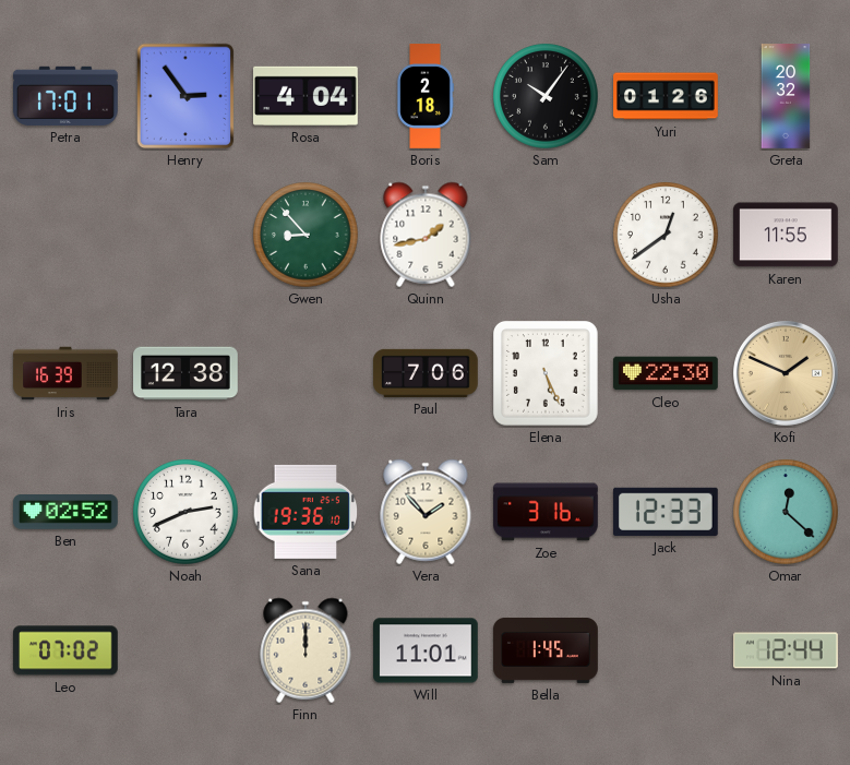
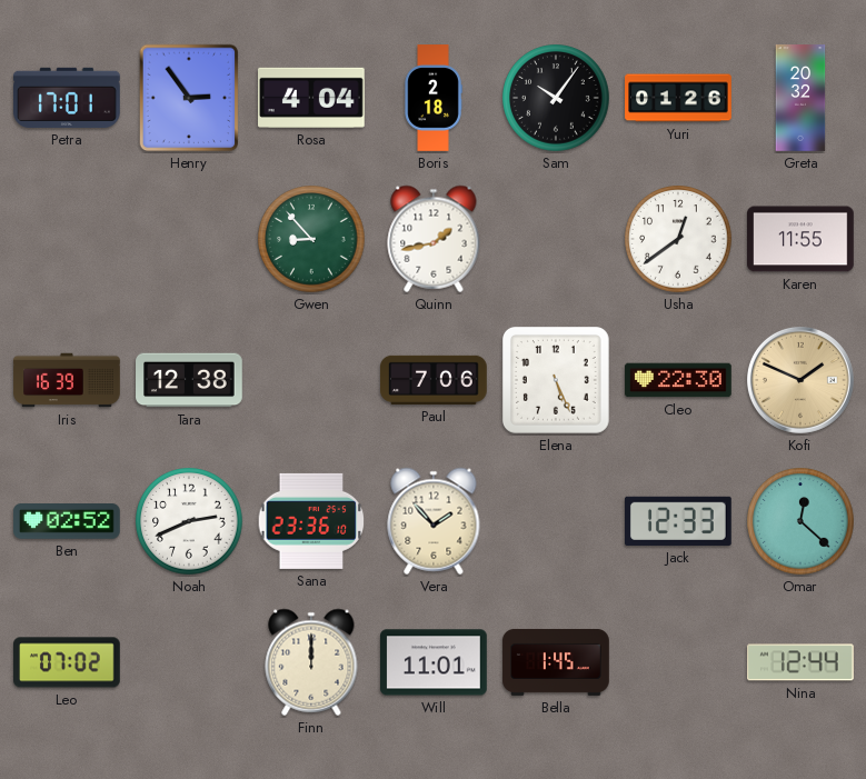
Sana: 19:36 -> 23:36
Zoe: 3:16 -> none
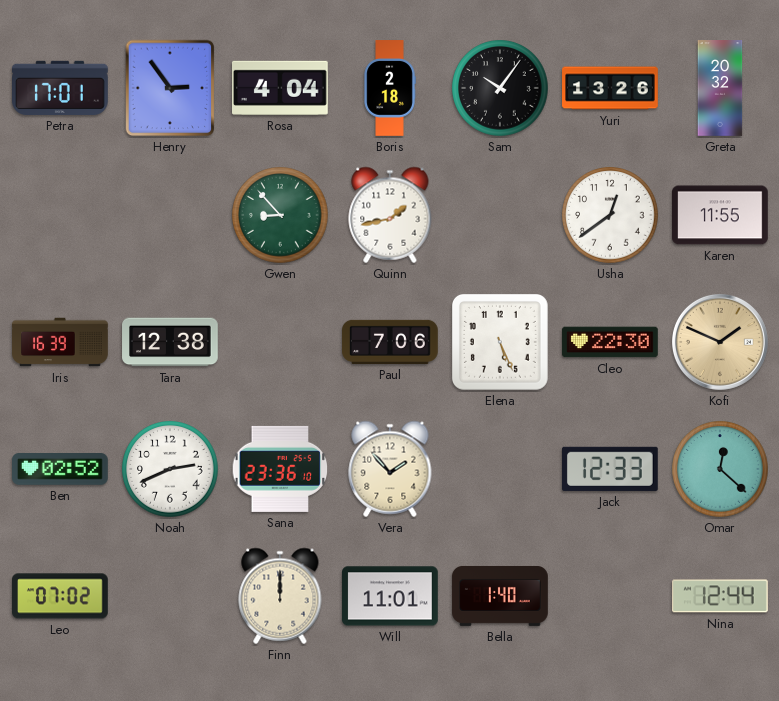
Yuri: 01:26 -> 13:26
Bella: 1:45 -> 1:40
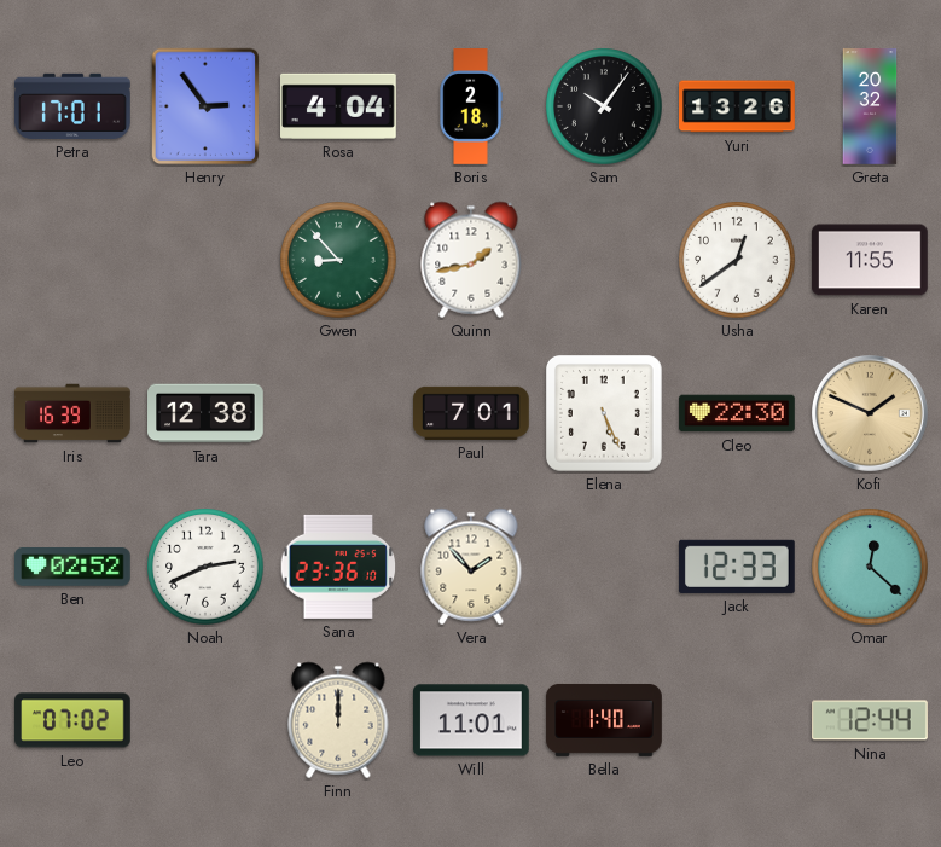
Paul: 7:06 -> 7:01
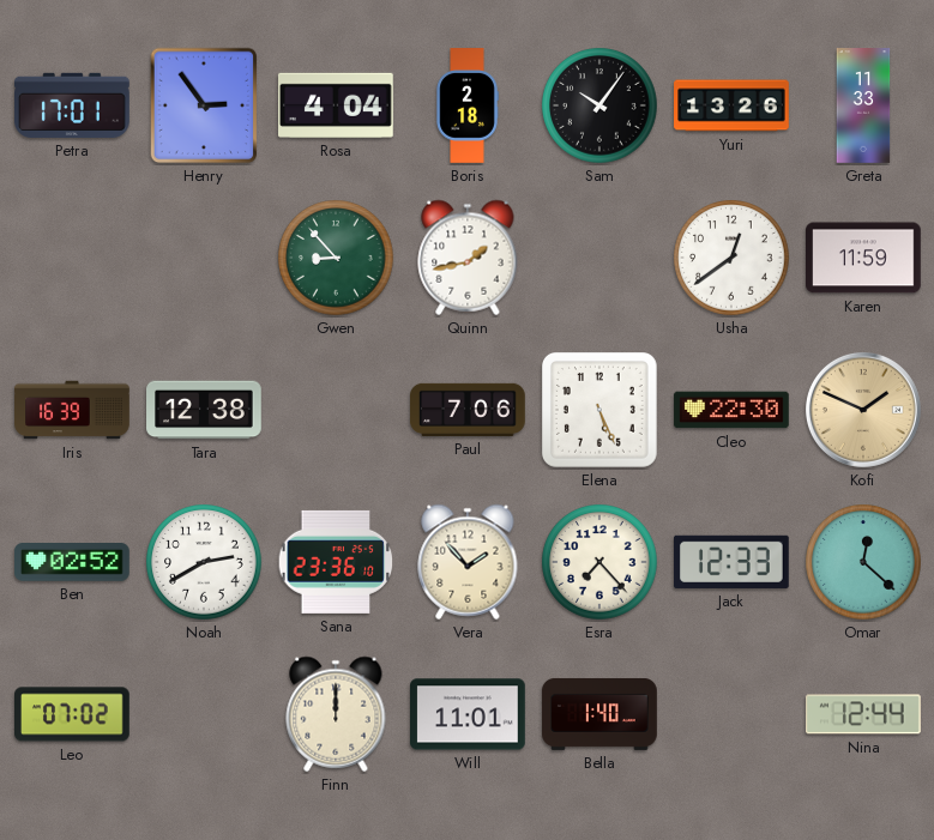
Greta: 20:32 -> 11:33
Karen: 11:55 -> 11:59
Paul: 7:01 -> 7:06
Noah: 2:41 -> 2:40
Esra: none -> 7:23
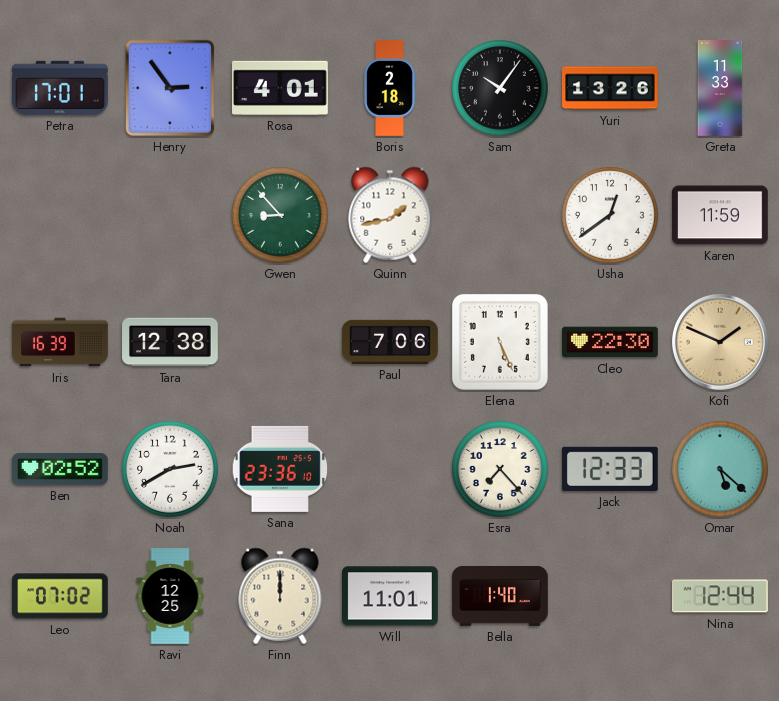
Rosa: 4:04 -> 4:01
Vera: 1:53 -> none
Omar: 12:22 -> 5:22
Ravi: none -> 12:25
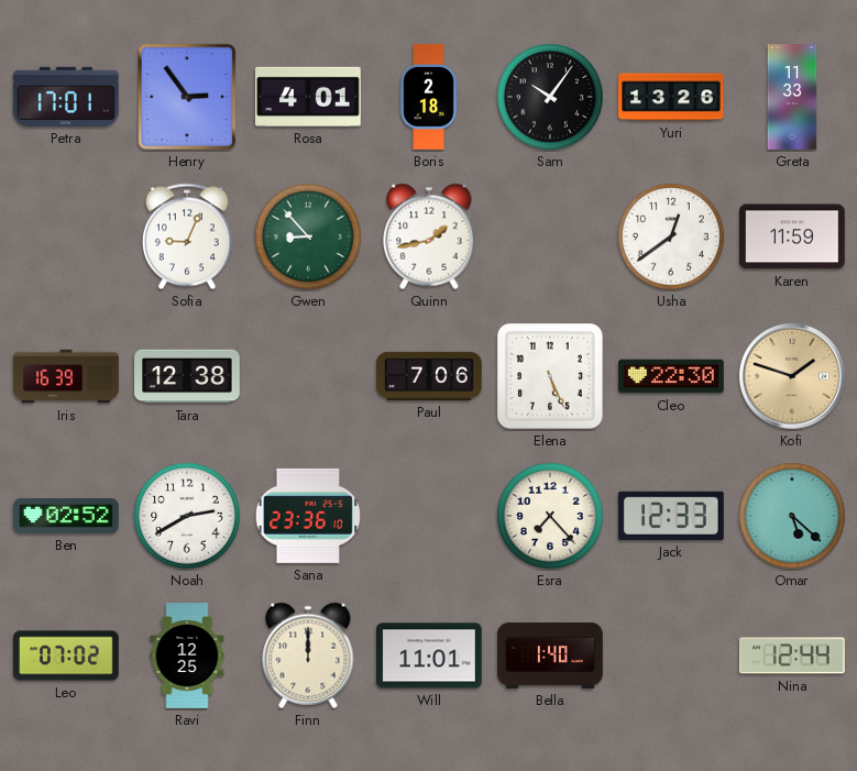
Sofia: none -> 9:04
Kofi: 1:49 -> 1:48
